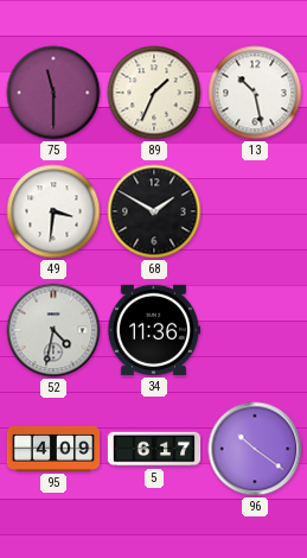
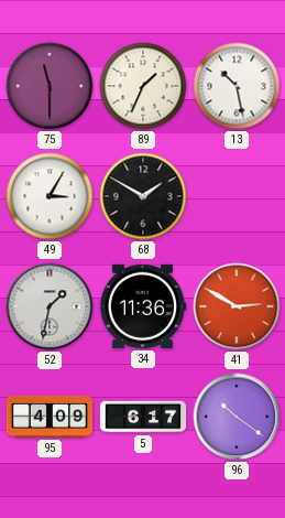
49: 3:31 -> 3:05
52: 4:32 -> 1:32
41: none -> 2:50
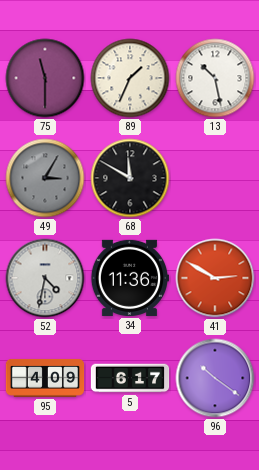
49 dial: white -> grey
68: 1:50 -> 11:50
52: 1:32 -> 4:32
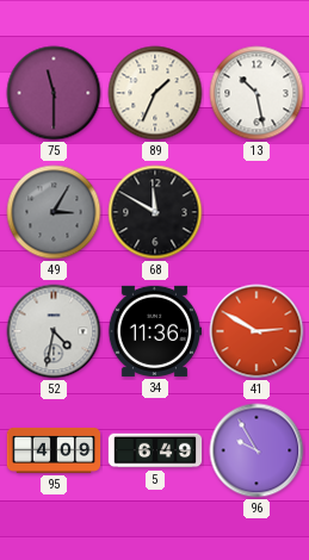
5: 6:17 -> 6:49
96: 10:21 -> 9:55
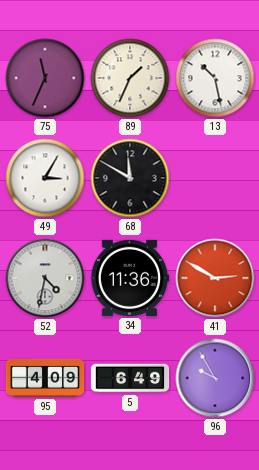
75: 11:30 -> 11:34
49 dial: grey -> white
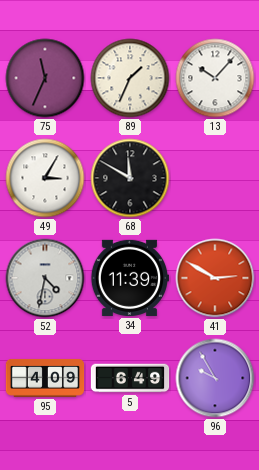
13: 10:28 -> 10:07
34: 11:36 -> 11:39
